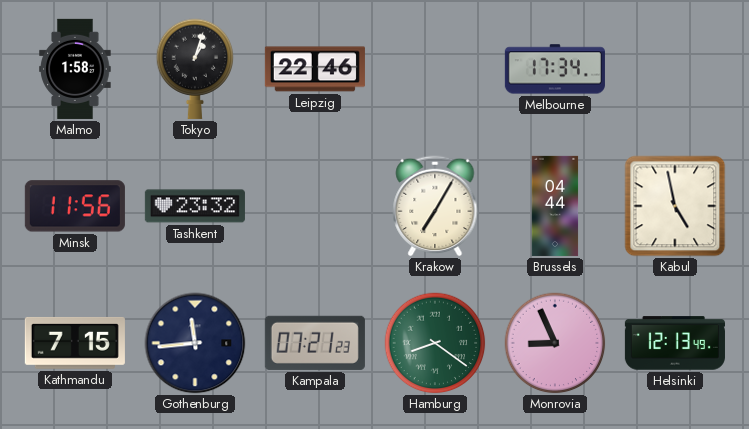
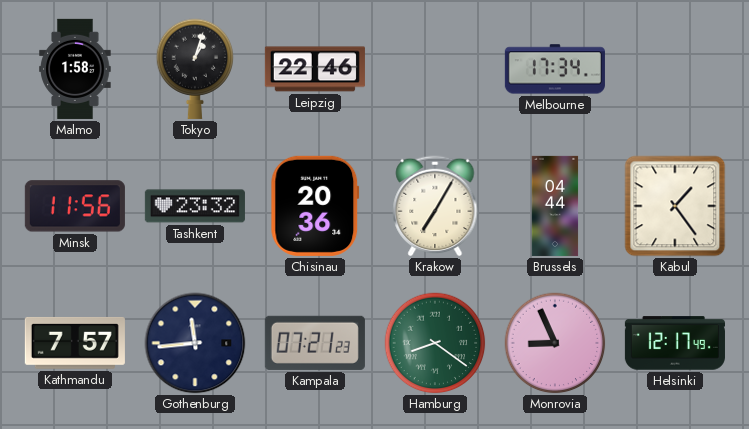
Chisinau: none -> 20:36
Kabul: 4:58 -> 1:24
Kathmandu: 7:15 -> 7:57
Helsinki: 12:13 -> 12:17
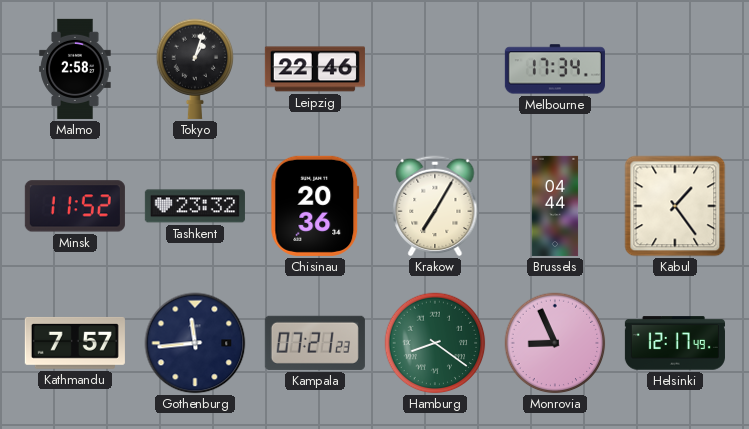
Malmo: 1:58 -> 2:58
Minsk: 11:56 -> 11:52
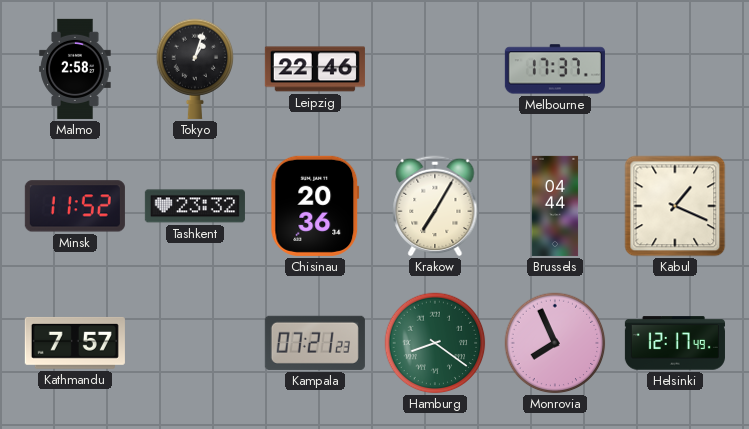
Melbourne: 17:34 -> 17:37
Kabul: 1:24 -> 1:19
Gothenburg: 11:44 -> none
Monrovia: 8:56 -> 7:56
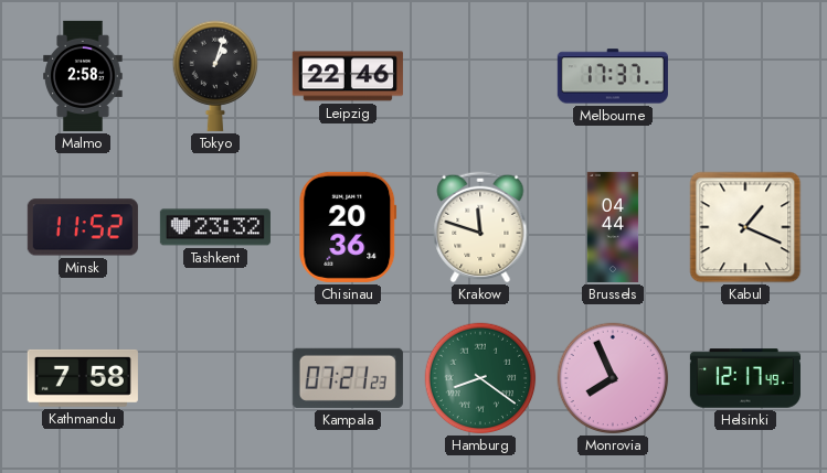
Krakow: 7:05 -> 11:48
Kathmandu: 7:57 -> 7:58
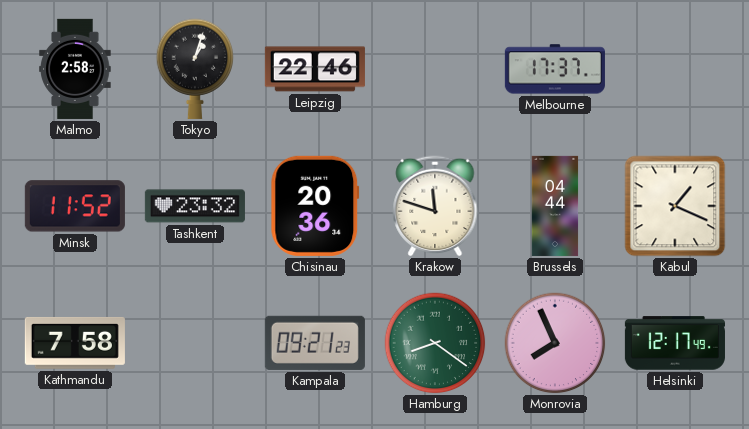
Kampala: 07:21 -> 09:21
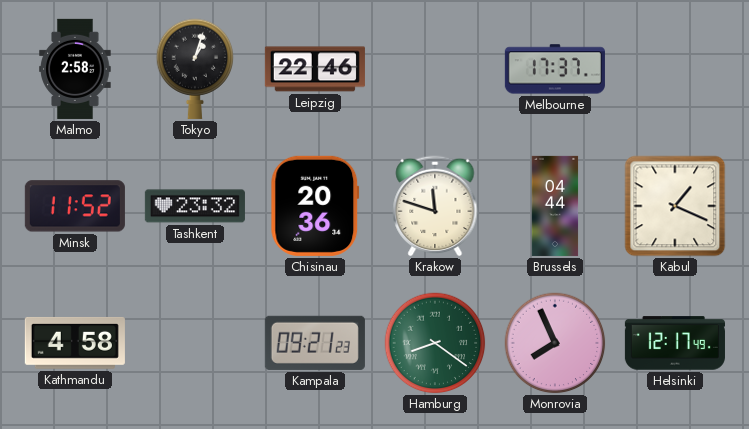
Kathmandu: 7:58 -> 4:58
